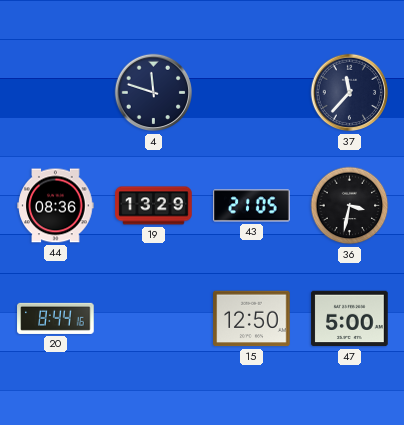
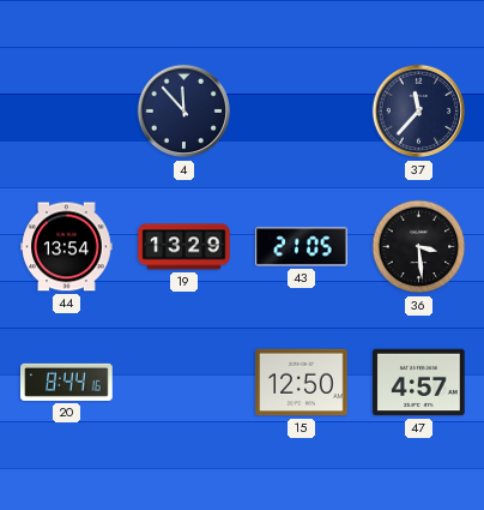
4: 11:48 -> 11:53
44: 08:36 -> 13:54
36: 3:32 -> 3:29
47: 5:00 -> 4:57
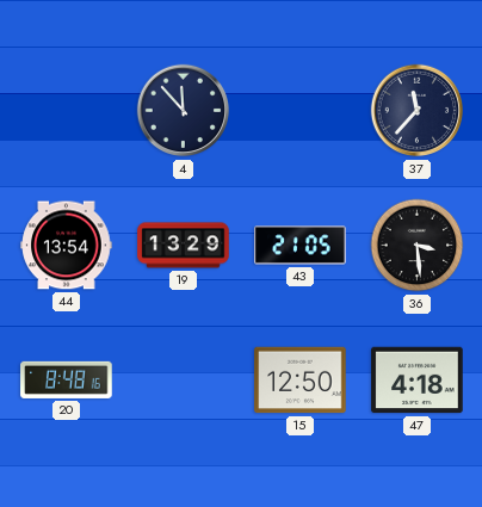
20: 8:44 -> 8:48
47: 4:57 -> 4:18
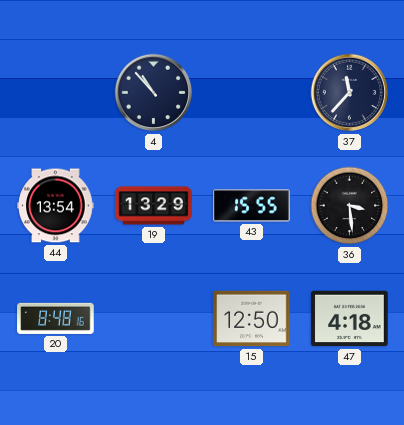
4: 11:53 -> 10:53
43: 21:05 -> 15:55
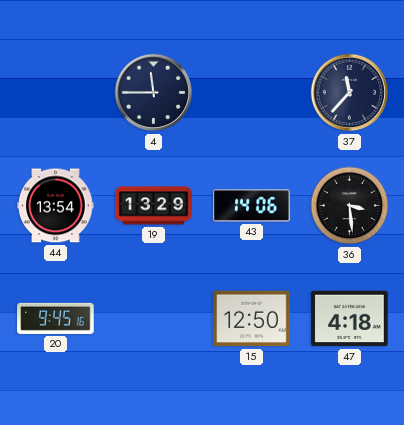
4: 10:53 -> 11:45
43: 15:55 -> 14:06
20: 8:48 -> 9:45
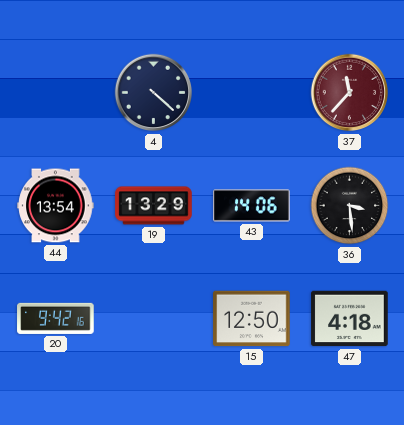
4: 11:45 -> 4:22
37 dial: navy -> burgundy
20: 9:45 -> 9:42
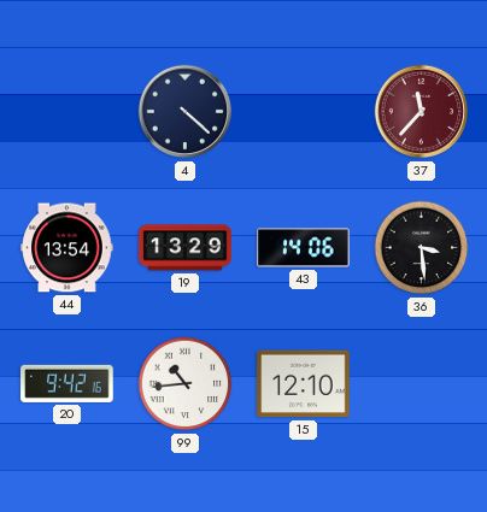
99: none -> 10:44
15: 12:50 -> 12:10
47: 4:18 -> none
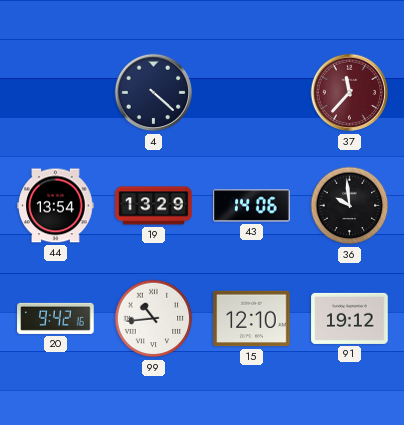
36: 3:29 -> 9:59
91: none -> 19:12
